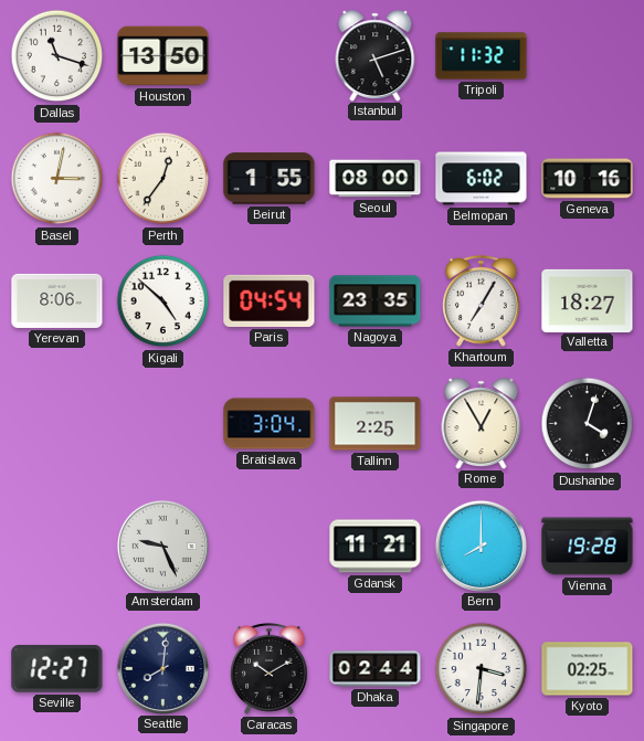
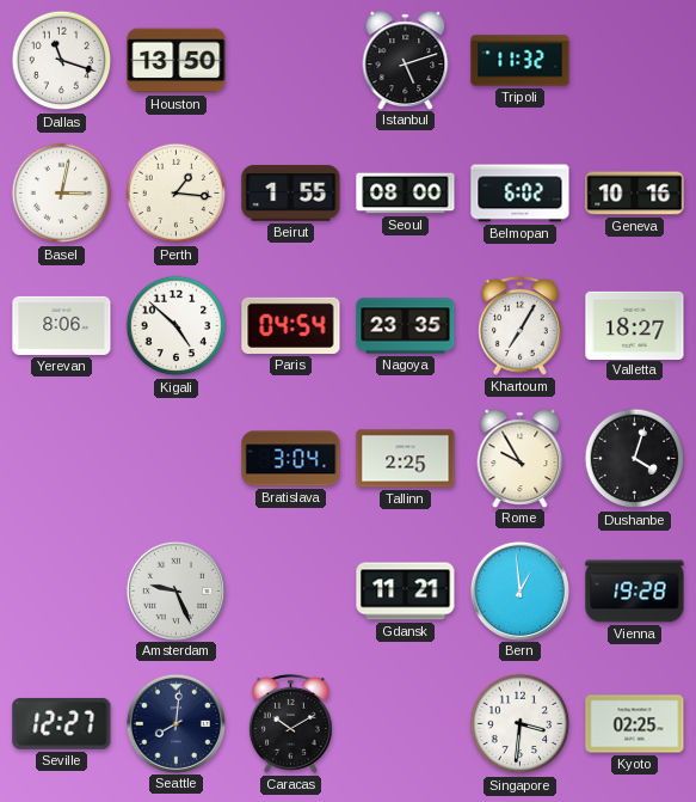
Perth: 12:36 -> 1:16
Rome: 12:55 -> 9:55
Bern: 8:00 -> 12:59
Dhaka: 02:44 -> none
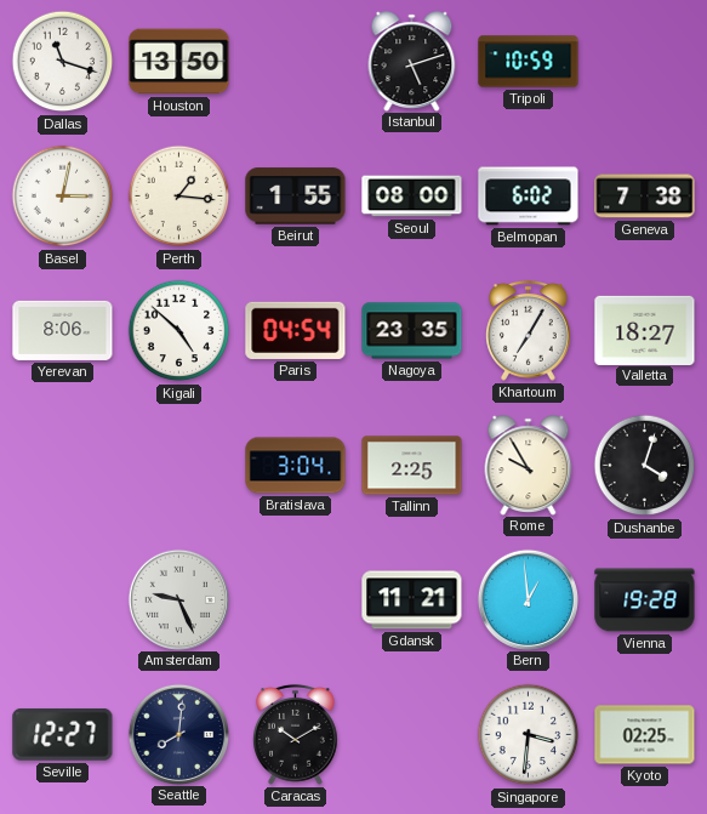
Tripoli: 11:32 -> 10:59
Geneva: 10:16 -> 7:38
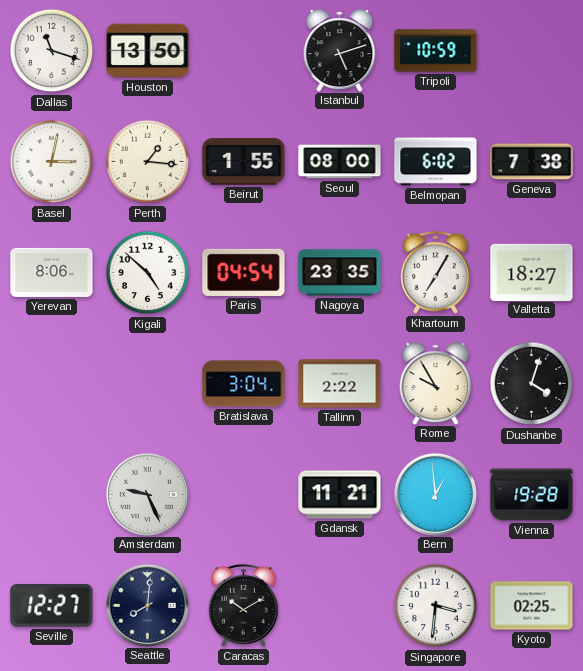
Tallinn: 2:25 -> 2:22
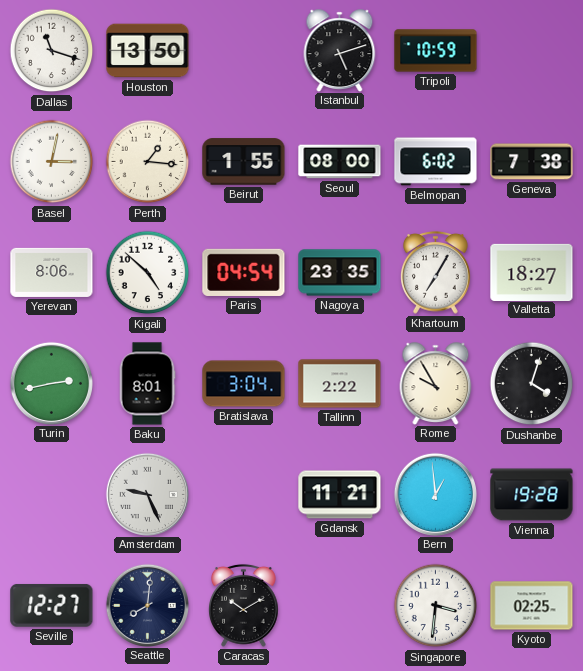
Turin: none -> 2:43
Baku: none -> 8:01
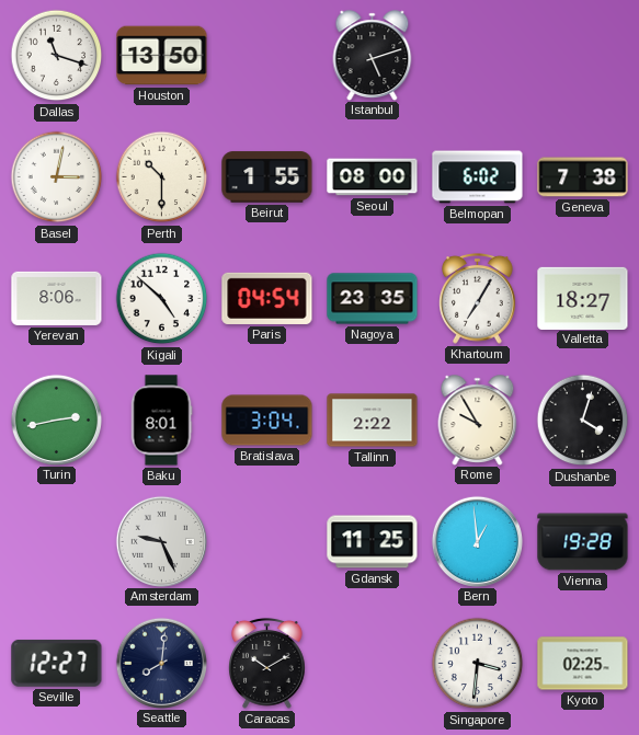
Tripoli: 10:59 -> none
Perth: 1:16 -> 10:30
Gdansk: 11:21 -> 11:25
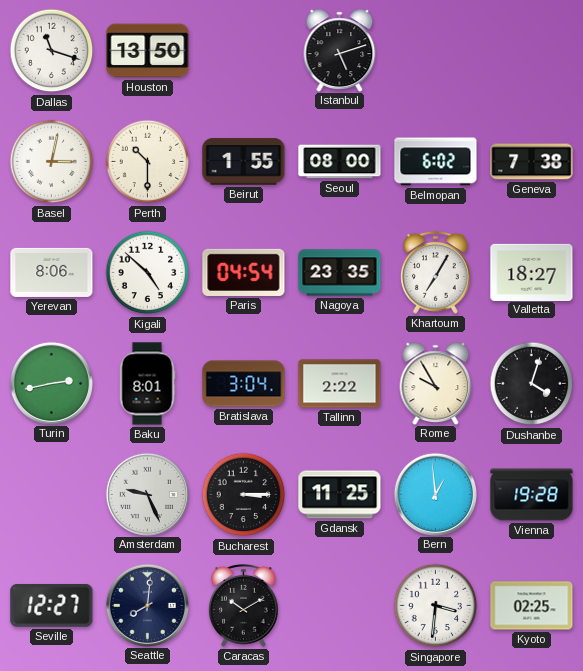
Bucharest: none -> 3:15
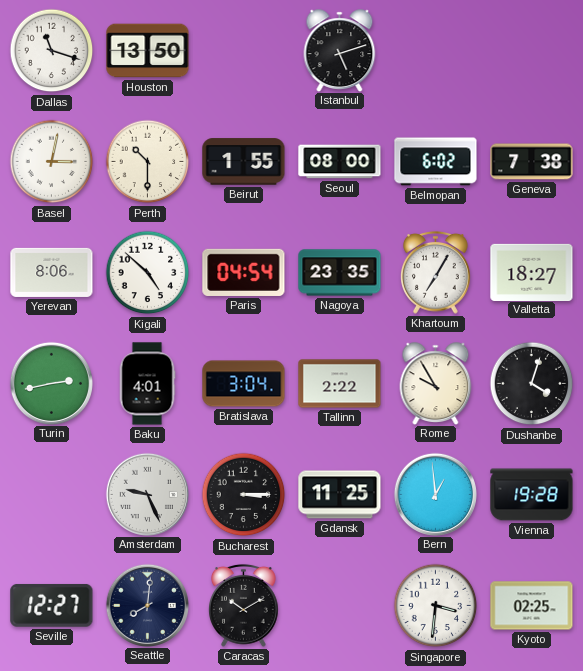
Baku: 8:01 -> 4:01
